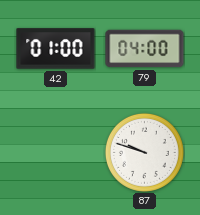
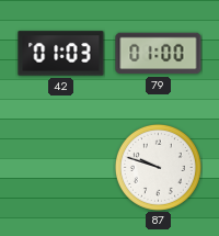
42: 01:00 -> 01:03
79: 04:00 -> 01:00
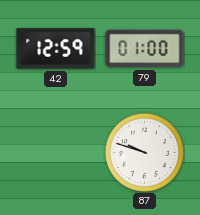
42: 01:03 -> 12:59
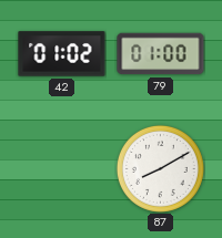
42: 12:59 -> 01:02
87: 9:48 -> 8:10
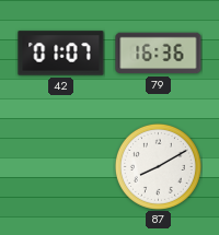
42: 01:02 -> 01:07
79: 01:00 -> 16:36
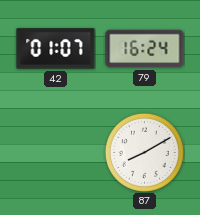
79: 16:36 -> 16:24
